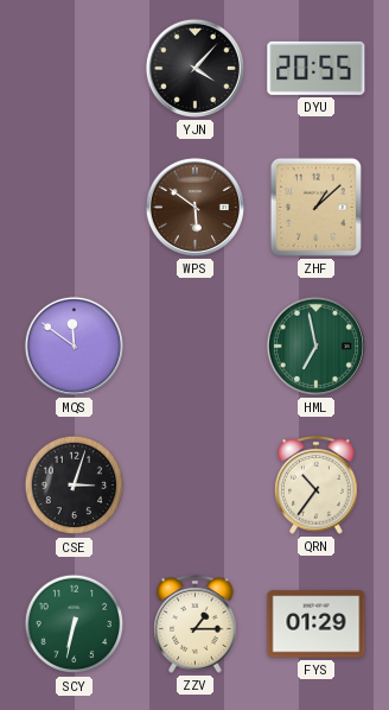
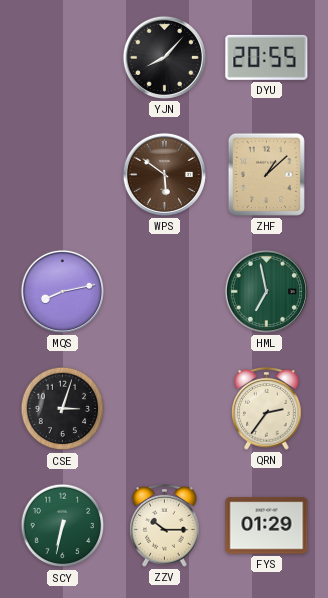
YJN: 4:07 -> 8:07
MQS: 11:51 -> 8:13
QRN: 10:36 -> 2:36
ZZV: 1:15 -> 10:15
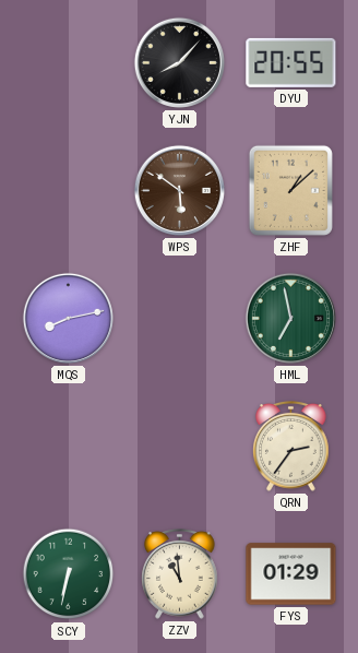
CSE: 3:03 -> none
ZZV: 10:15 -> 10:59
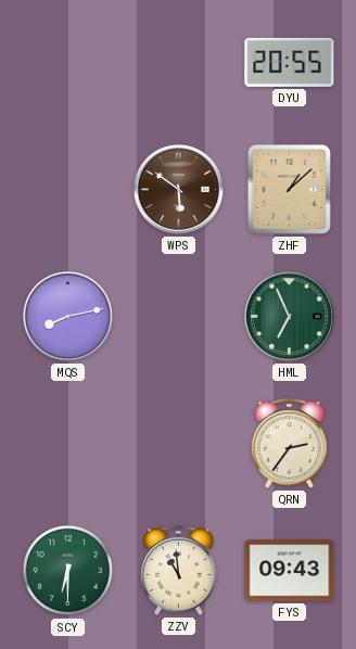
YJN: 8:07 -> none
HML: 6:58 -> 6:56
SCY: 6:32 -> 6:30
FYS: 01:29 -> 09:43
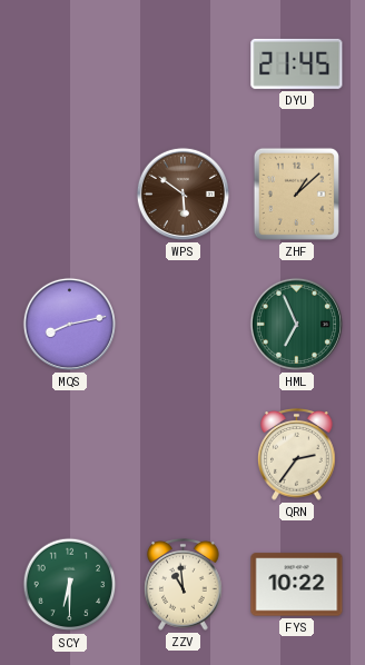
DYU: 20:55 -> 21:45
FYS: 09:43 -> 10:22
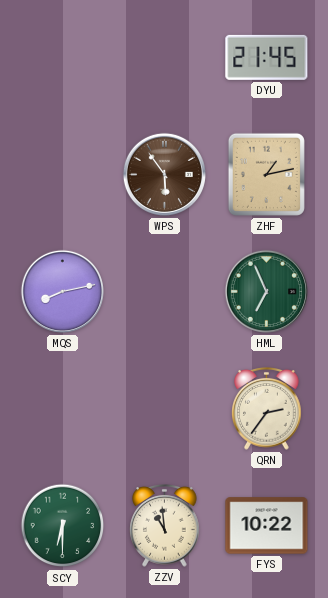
WPS: 5:51 -> 5:54
ZHF: 1:08 -> 1:13
